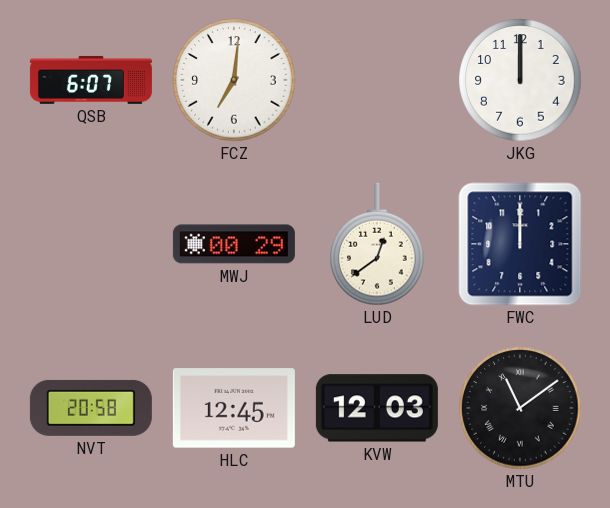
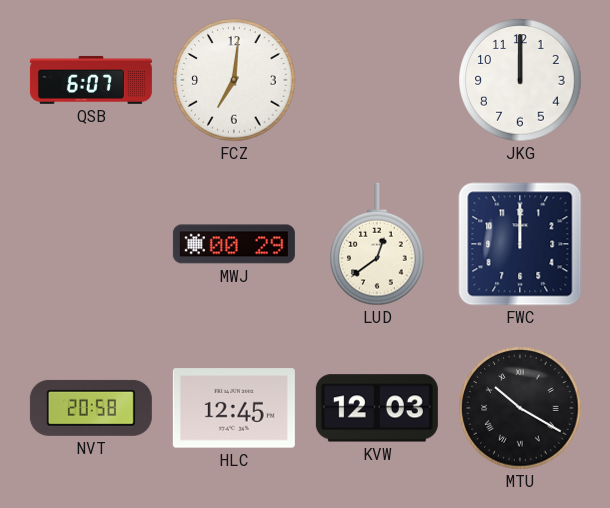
MTU: 11:09 -> 10:20
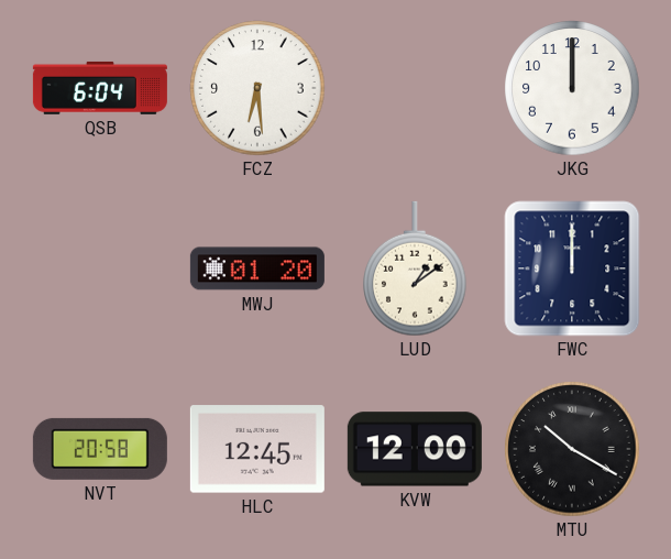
QSB: 6:07 -> 6:04
FCZ: 7:01 -> 6:29
MWJ: 00:29 -> 01:20
LUD: 12:39 -> 1:09
KVW: 12:03 -> 12:00
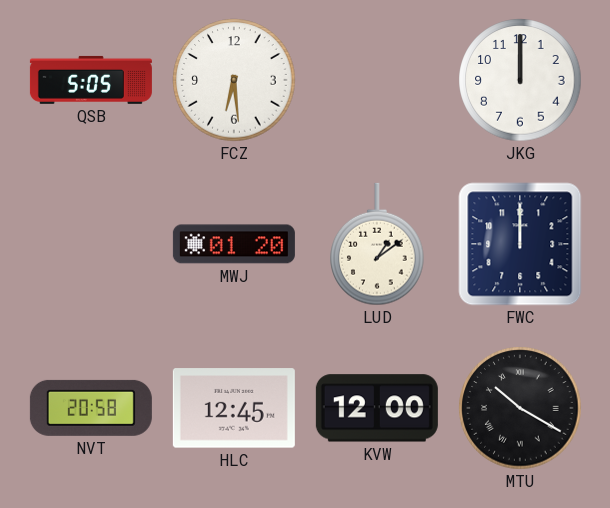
QSB: 6:04 -> 5:05
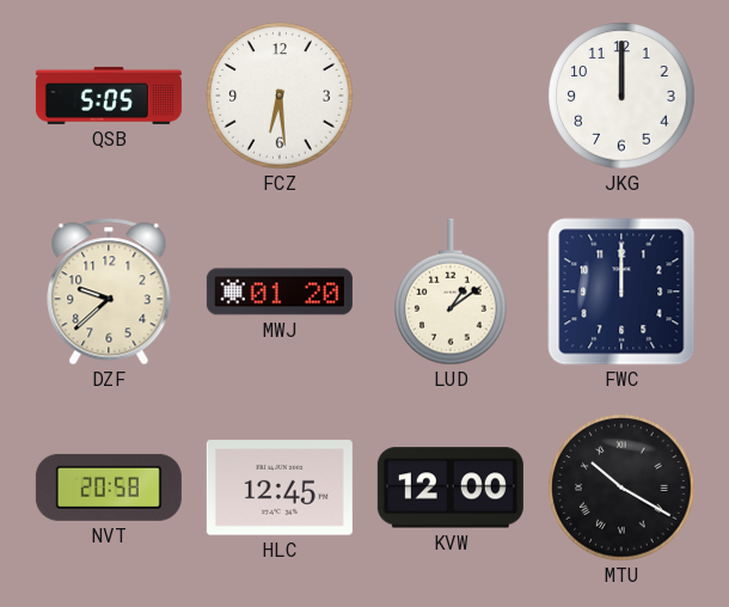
DZF: none -> 9:38
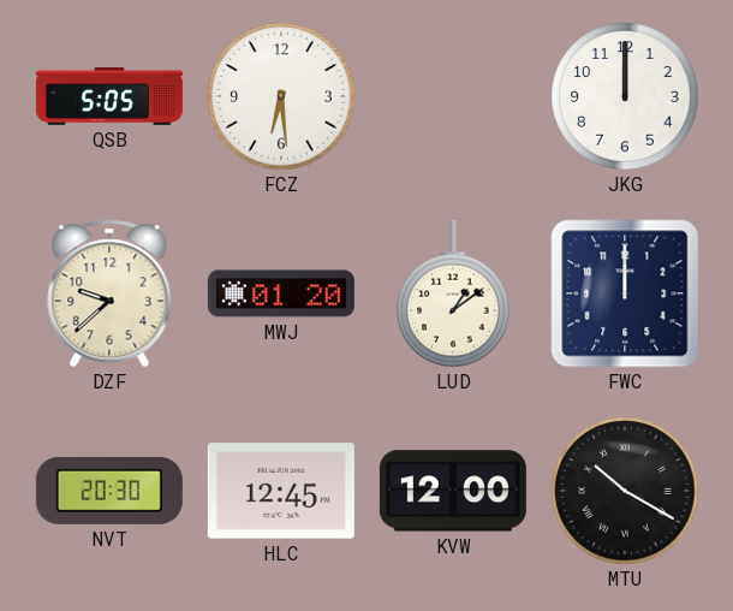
NVT: 20:58 -> 20:30
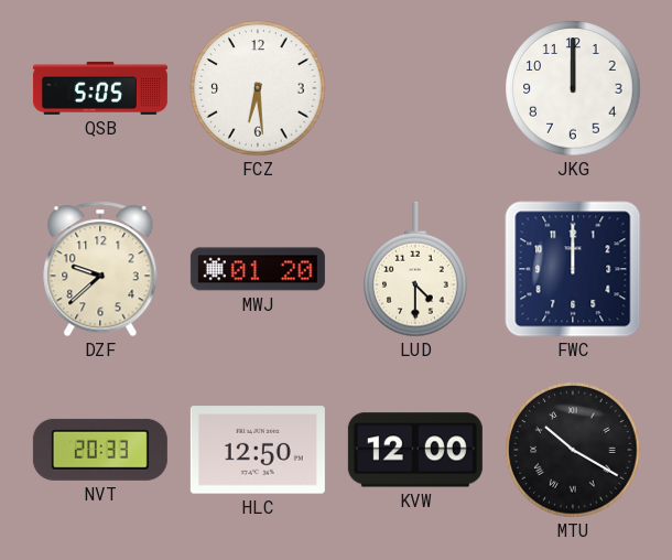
LUD: 1:09 -> 4:30
NVT: 20:30 -> 20:33
HLC: 12:45 -> 12:50
